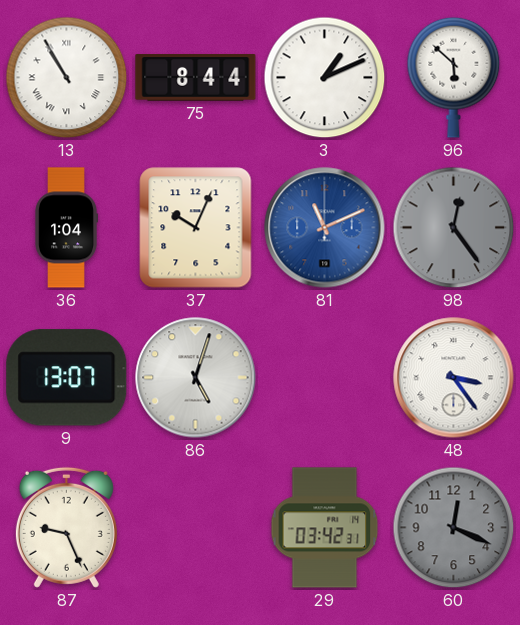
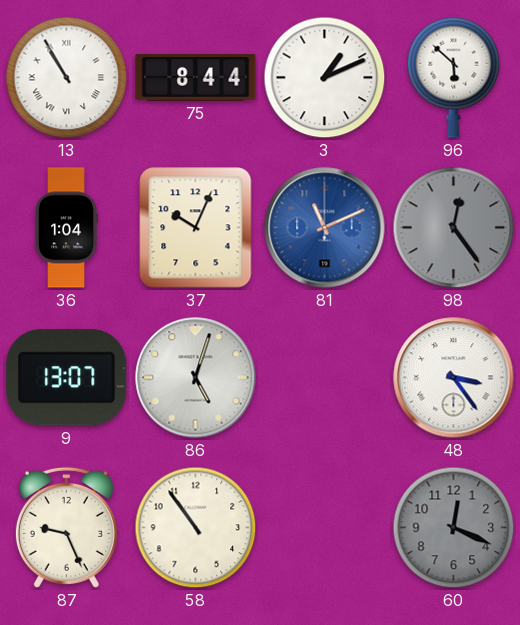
58: none -> 10:54
29: 03:42 -> none
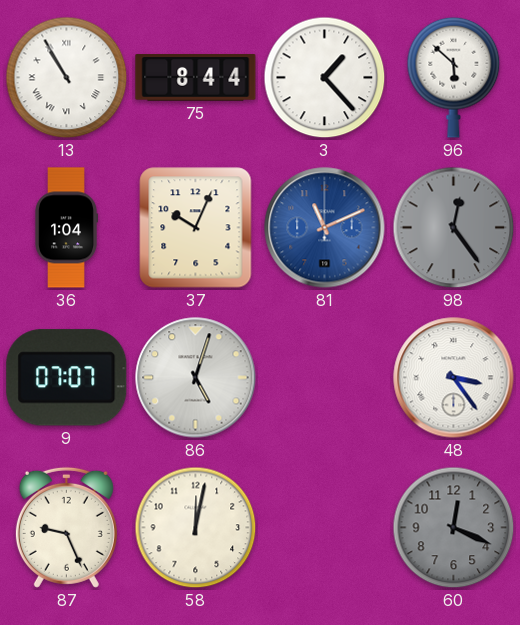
3: 1:11 -> 1:23
9: 13:07 -> 07:07
58: 10:54 -> 12:02
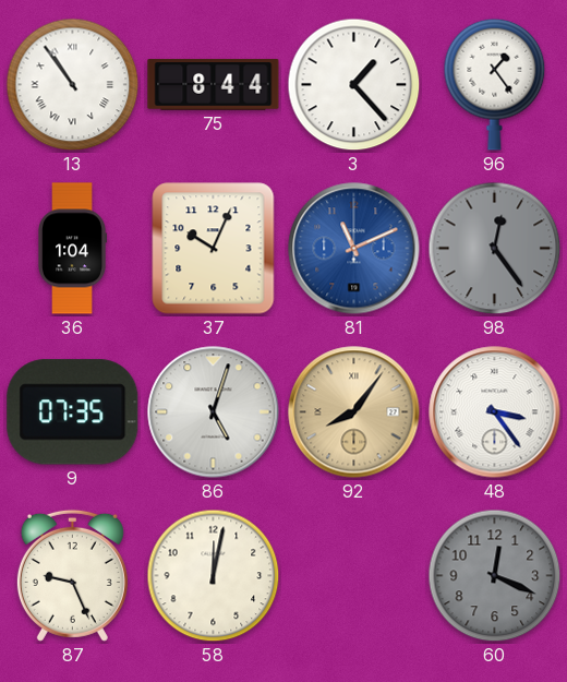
13: 10:55 -> 10:54
96: 5:52 -> 1:24
9: 07:07 -> 07:35
92: none -> 8:06
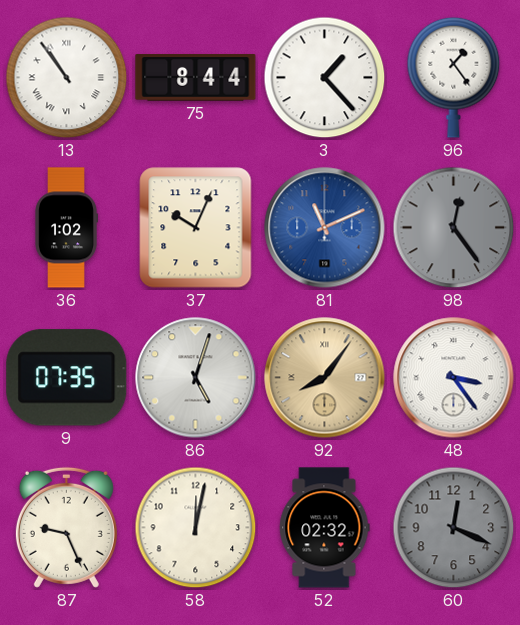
36: 1:04 -> 1:02
52: none -> 02:32
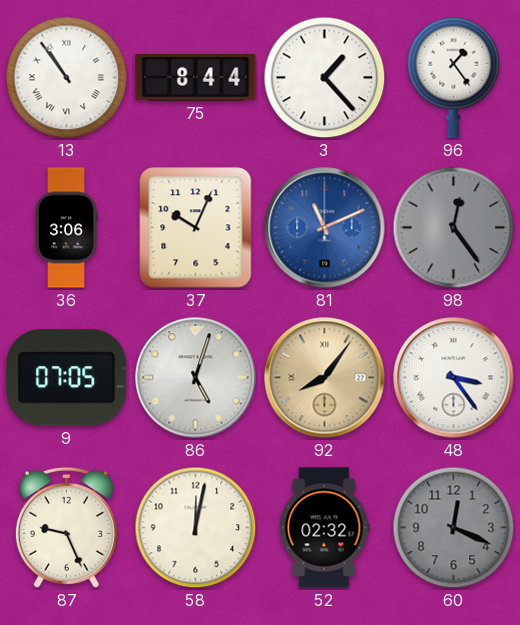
36: 1:02 -> 3:06
9: 07:35 -> 07:05
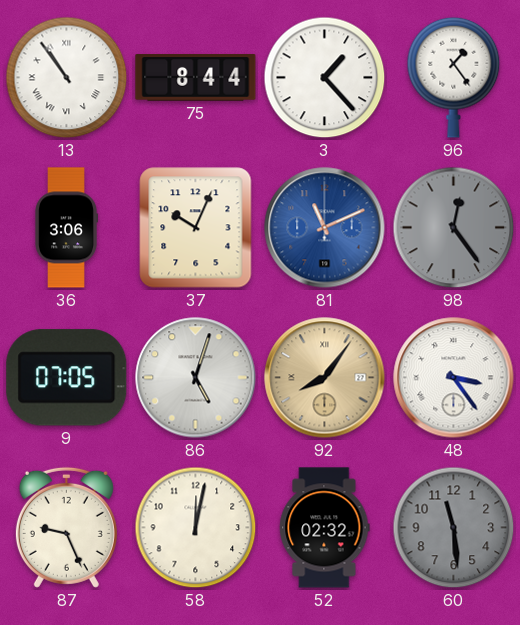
60: 12:19 -> 11:29
